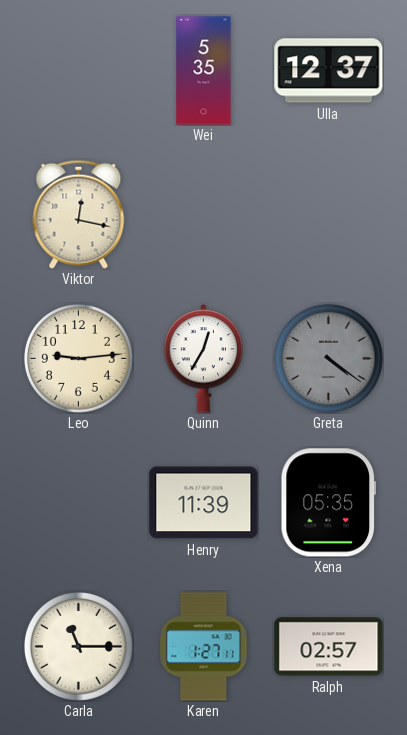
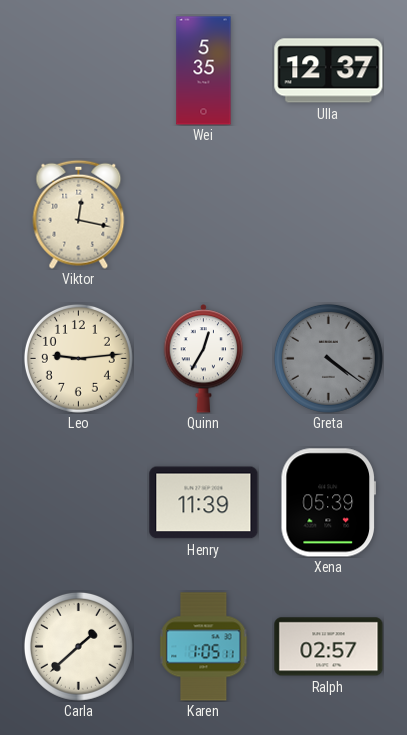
Xena: 05:35 -> 05:39
Carla: 11:15 -> 1:38
Karen: 1:27 -> 1:05
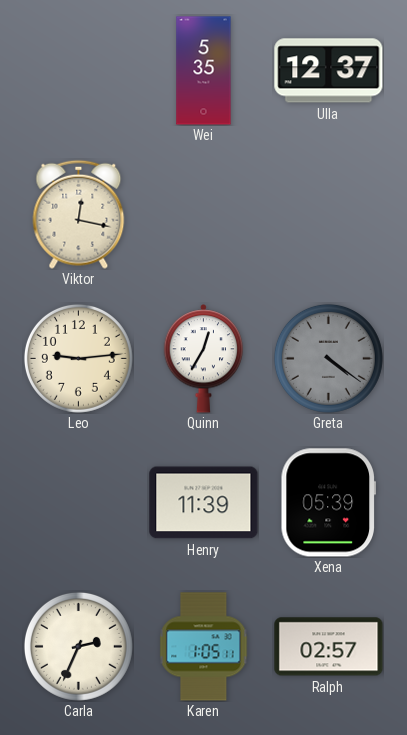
Carla: 1:38 -> 2:34
